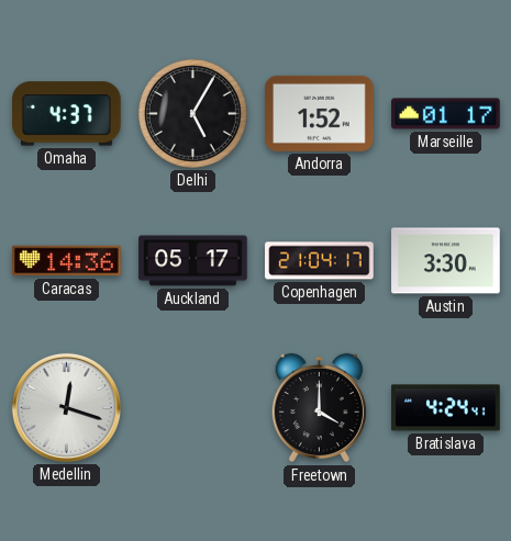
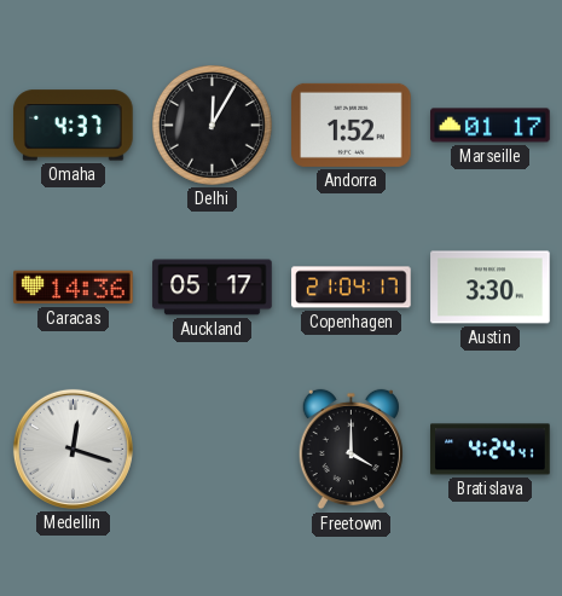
Delhi: 5:05 -> 12:05
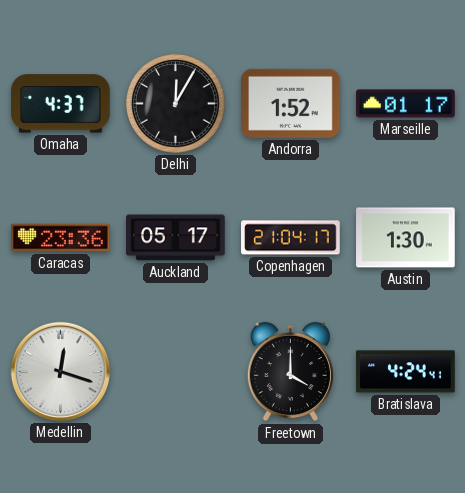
Caracas: 14:36 -> 23:36
Austin: 3:30 -> 1:30
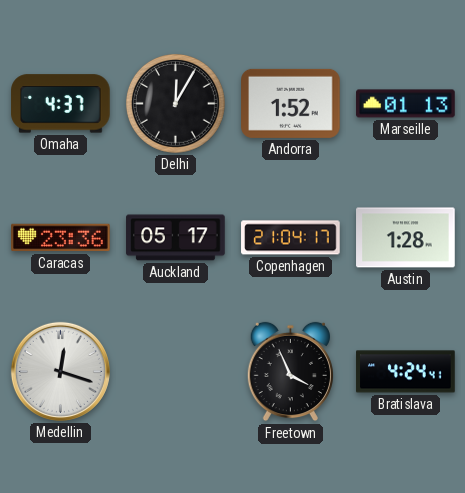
Marseille: 01:17 -> 01:13
Austin: 1:30 -> 1:28
Freetown: 4:00 -> 3:56
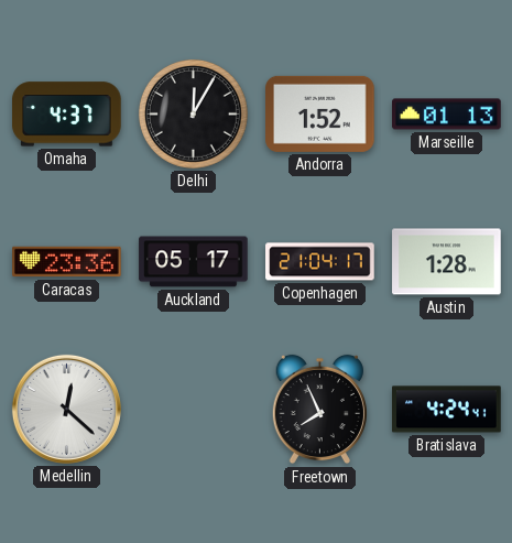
Medellin: 12:18 -> 12:22
Freetown: 3:56 -> 7:56
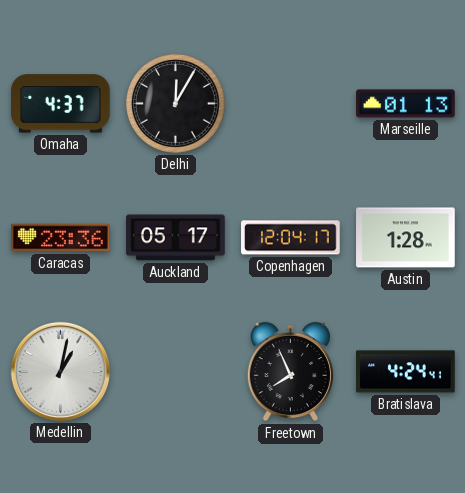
Andorra: 1:52 -> none
Copenhagen: 21:04 -> 12:04
Medellin: 12:22 -> 1:02
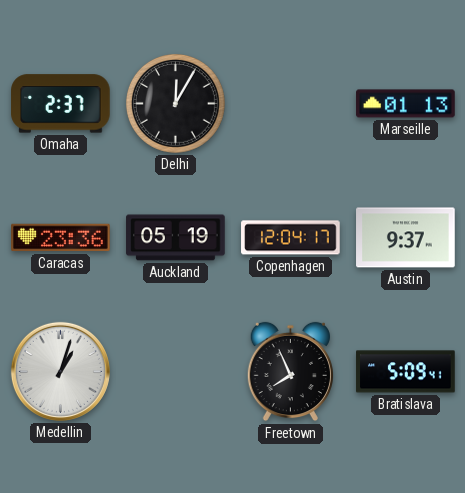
Omaha: 4:37 -> 2:37
Auckland: 05:17 -> 05:19
Austin: 1:28 -> 9:37
Medellin: 1:02 -> 1:03
Bratislava: 4:24 -> 5:09
